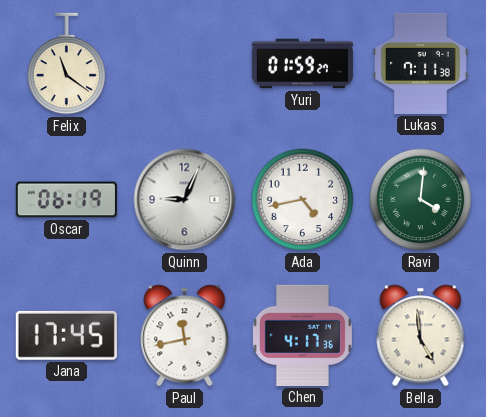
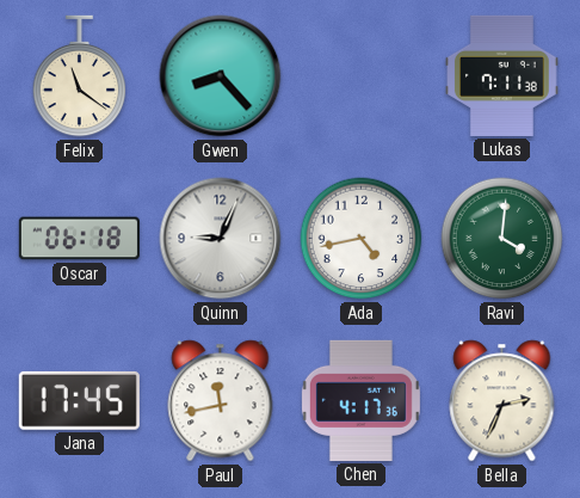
Gwen: none -> 8:23
Yuri: 01:59 -> none
Oscar: 06:19 -> 06:18
Bella: 4:59 -> 2:34
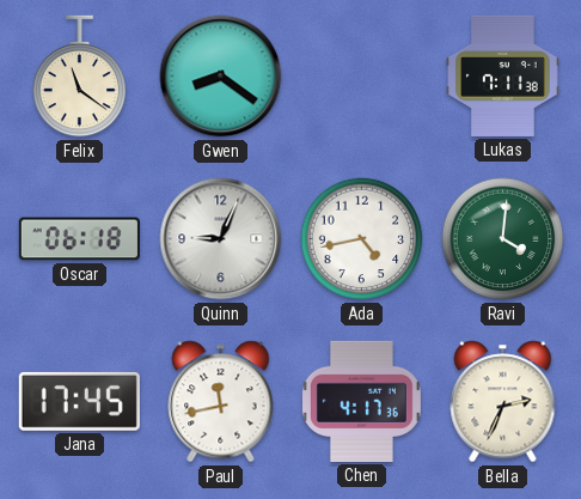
Gwen: 8:23 -> 8:21
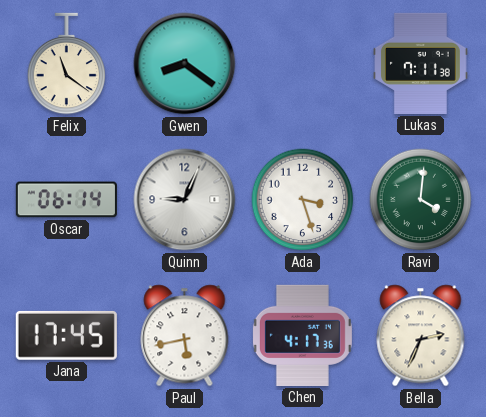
Oscar: 06:18 -> 06:14
Ada: 4:43 -> 3:27
Paul: 11:43 -> 5:43
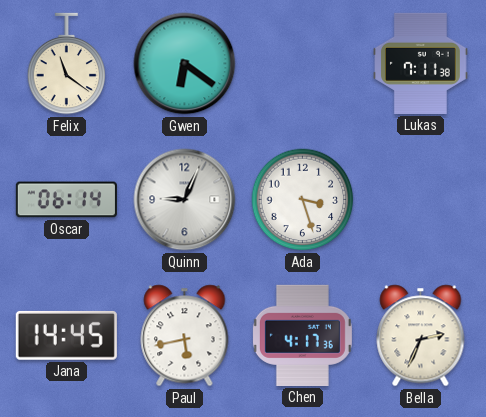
Gwen: 8:21 -> 6:21
Ravi: 4:01 -> none
Jana: 17:45 -> 14:45
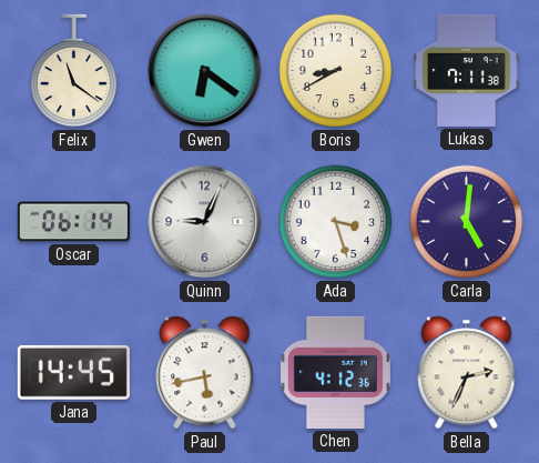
Boris: none -> 8:40
Carla: none -> 5:01
Chen: 4:17 -> 4:12
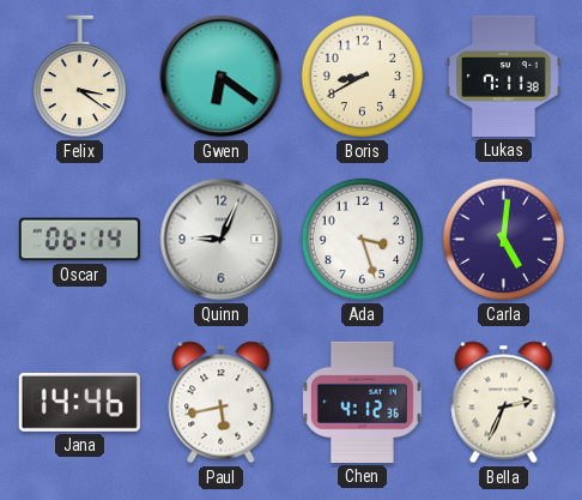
Felix: 11:21 -> 3:21
Jana: 14:45 -> 14:46
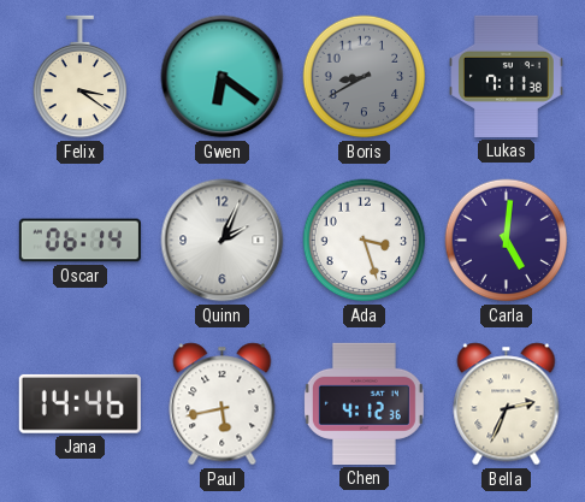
Boris dial: cream -> grey
Quinn: 9:04 -> 2:04
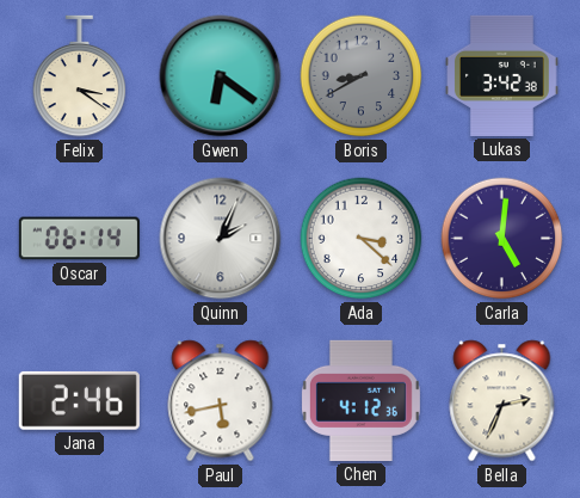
Lukas: 7:11 -> 3:42
Ada: 3:27 -> 3:22
Jana: 14:46 -> 2:46
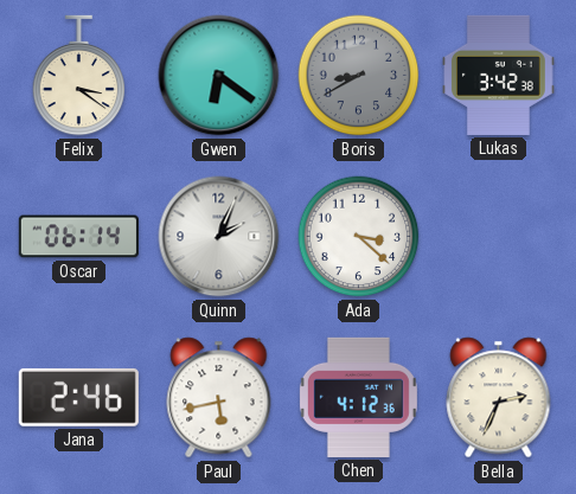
Carla: 5:01 -> none
